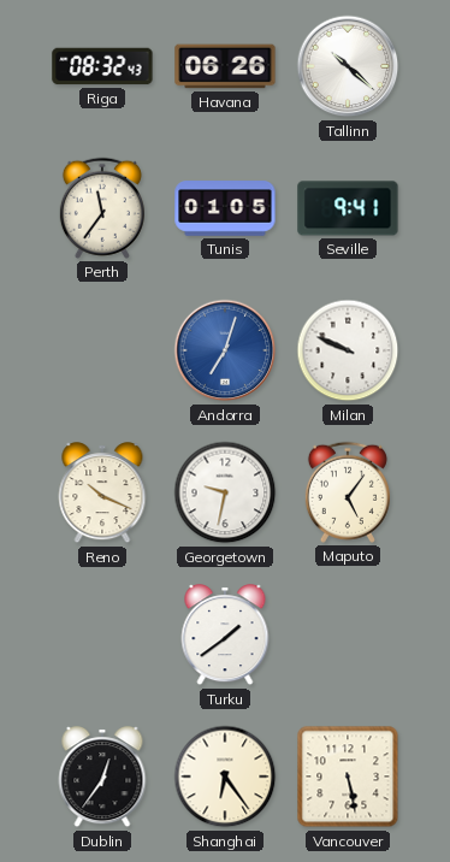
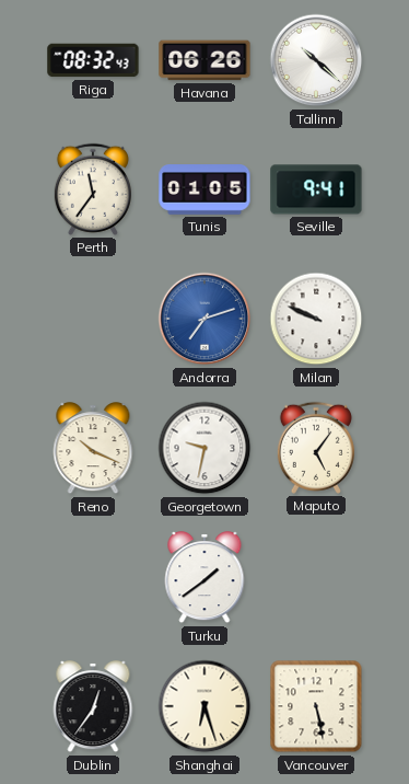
Andorra: 7:03 -> 7:12
Shanghai: 6:24 -> 6:27
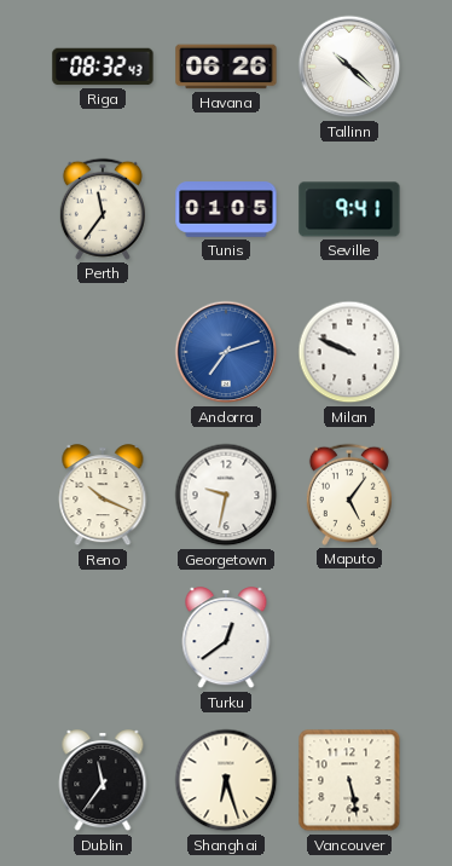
Turku: 1:39 -> 12:39
Dublin: 12:36 -> 11:36
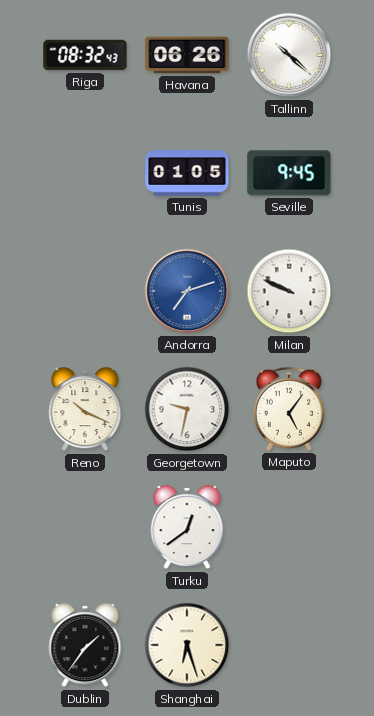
Perth: 11:36 -> none
Seville: 9:41 -> 9:45
Dublin: 11:36 -> 1:36
Vancouver: 5:28 -> none
